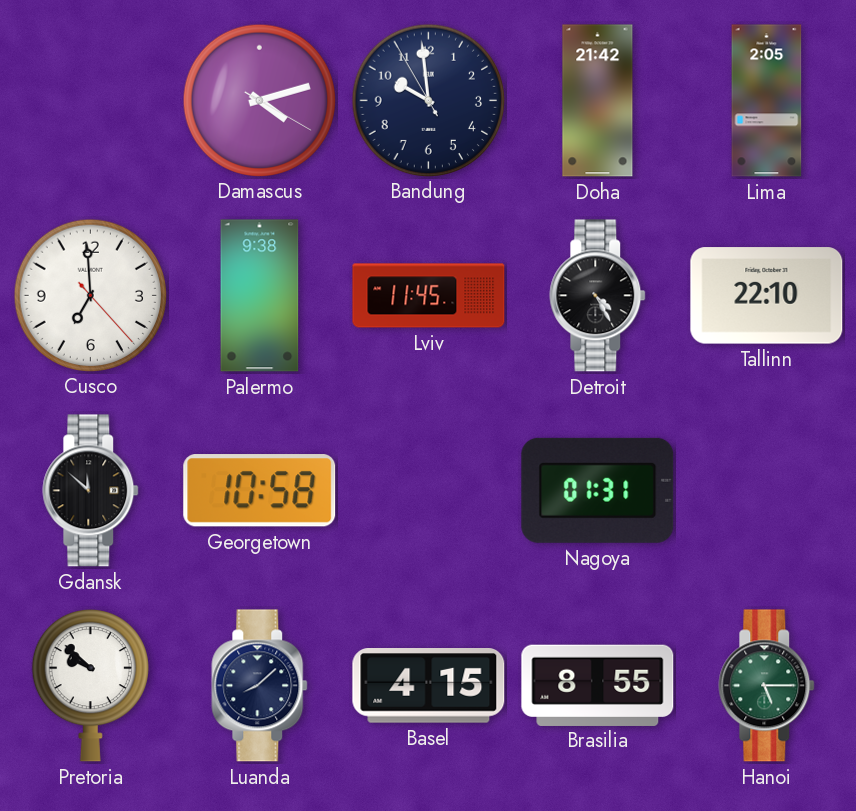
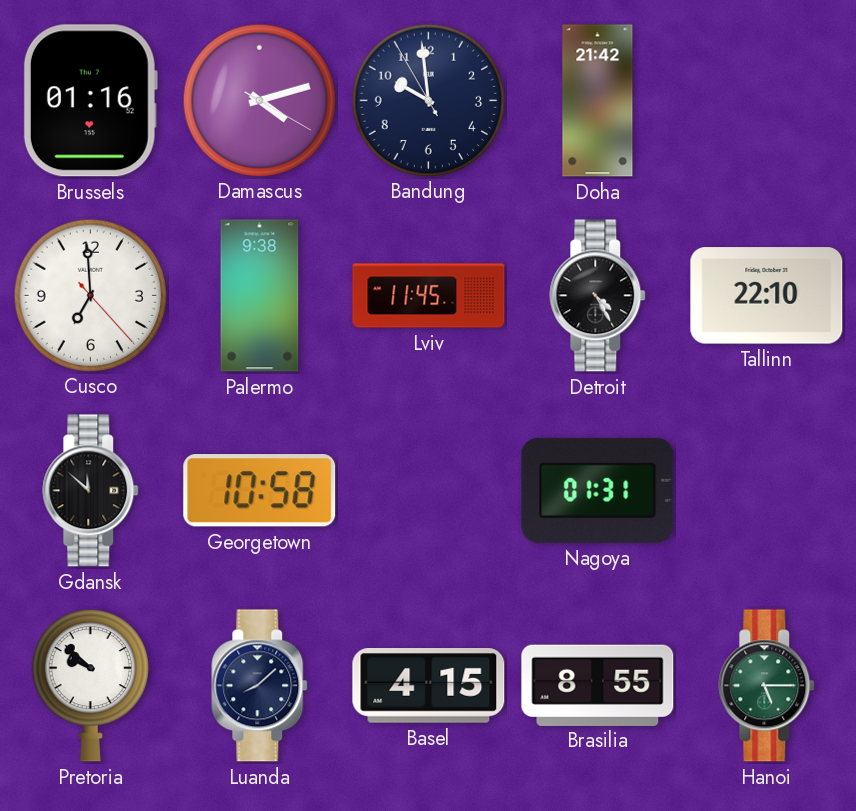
Brussels: none -> 01:16
Lima: 2:05 -> none
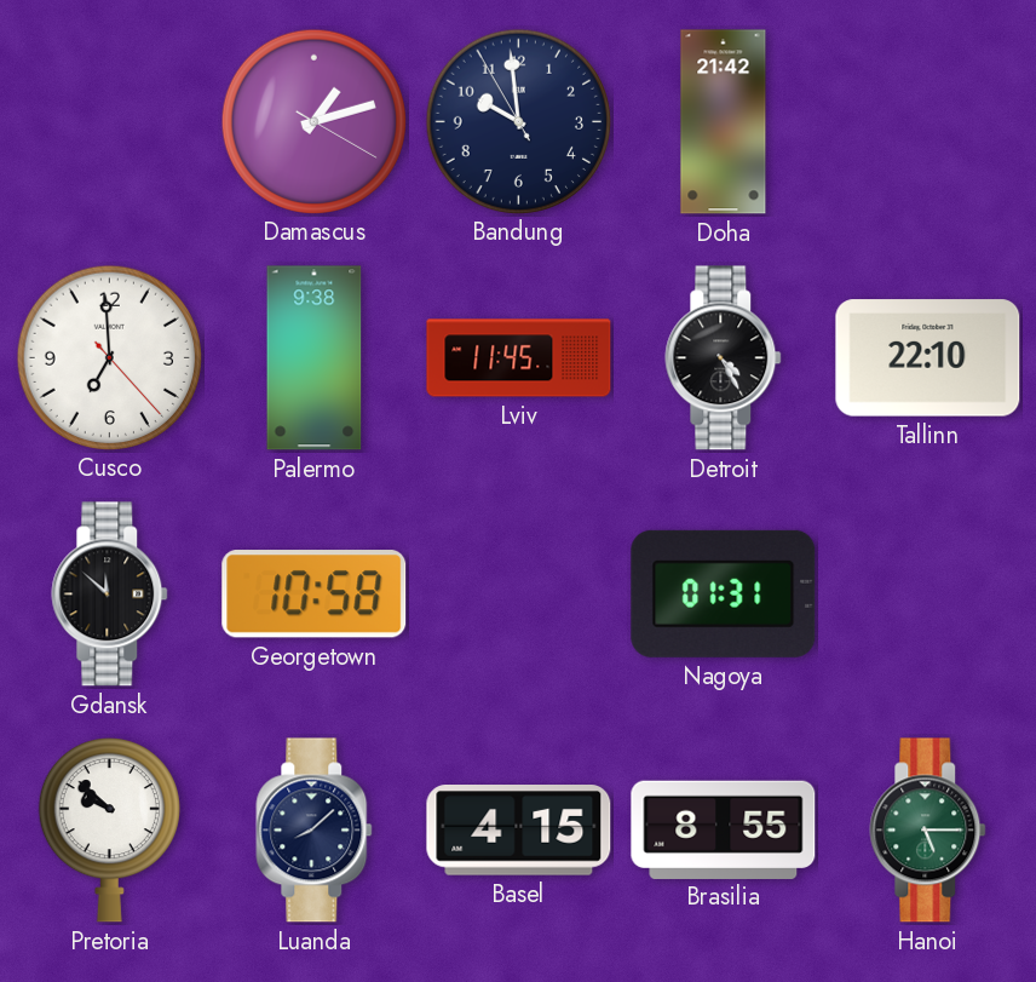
Brussels: 01:16 -> none
Damascus: 4:12 -> 1:12
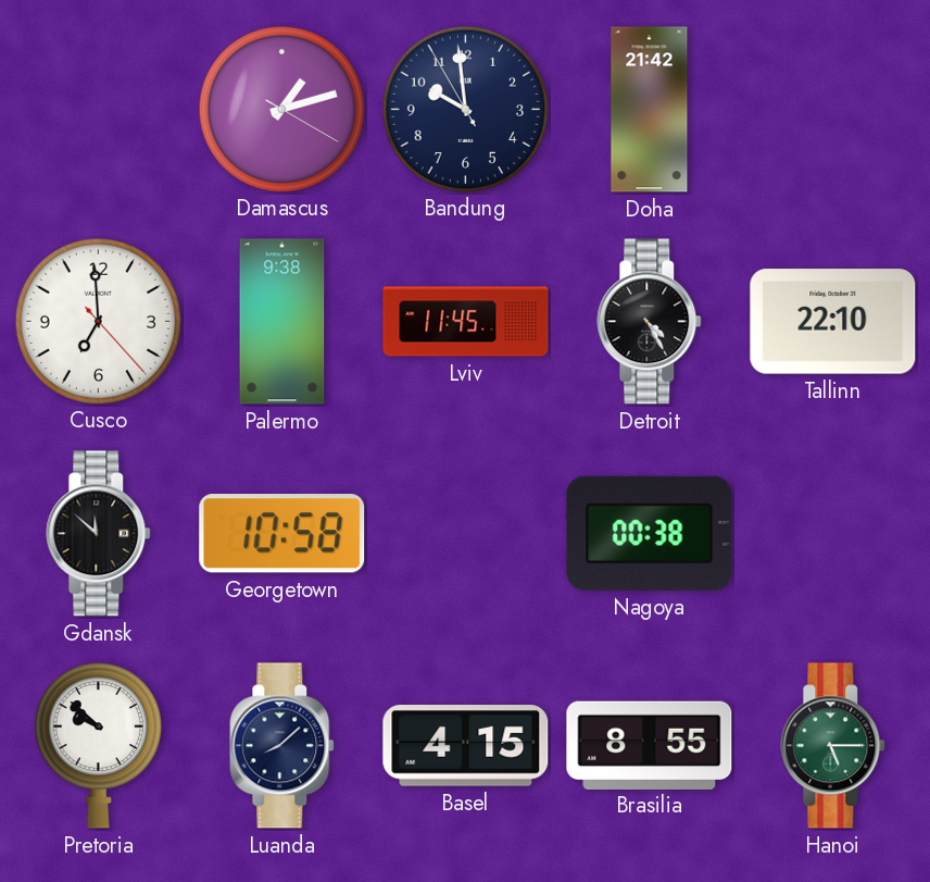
Nagoya: 01:31 -> 00:38
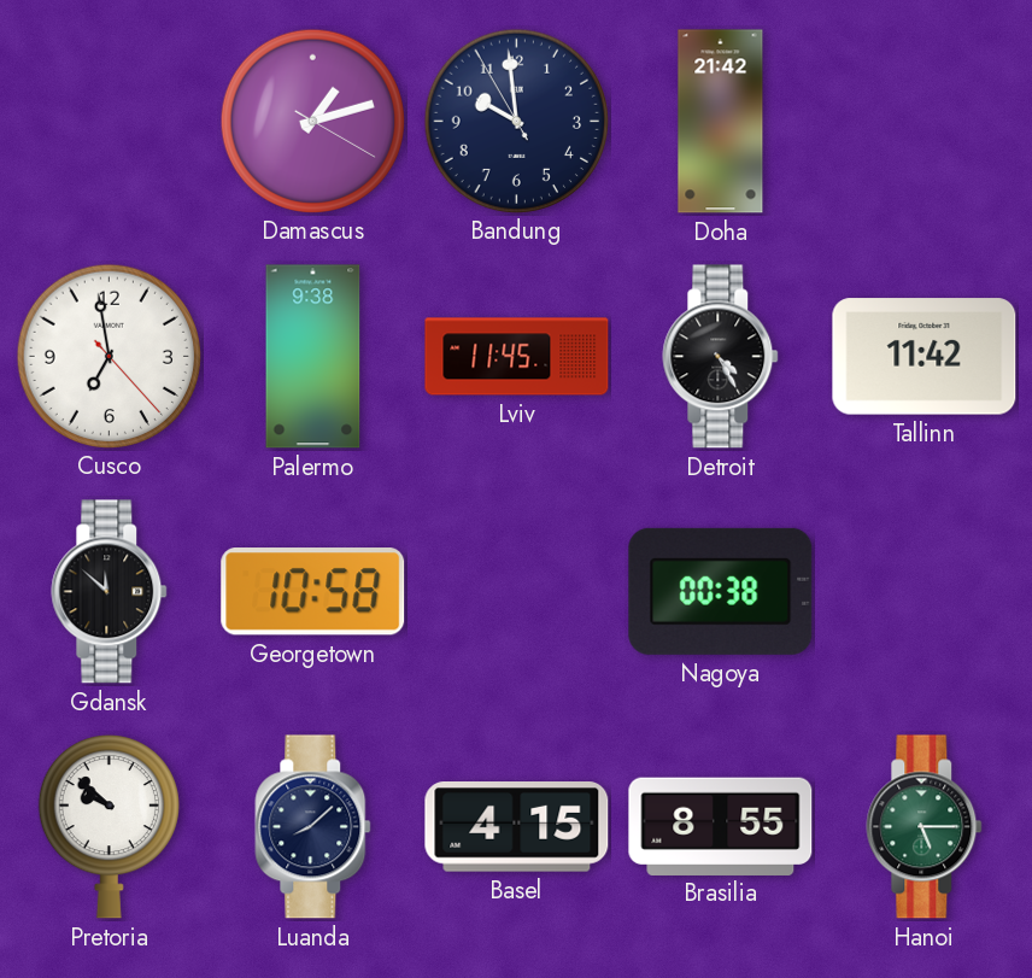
Cusco: 6:59 -> 6:58
Tallinn: 22:10 -> 11:42
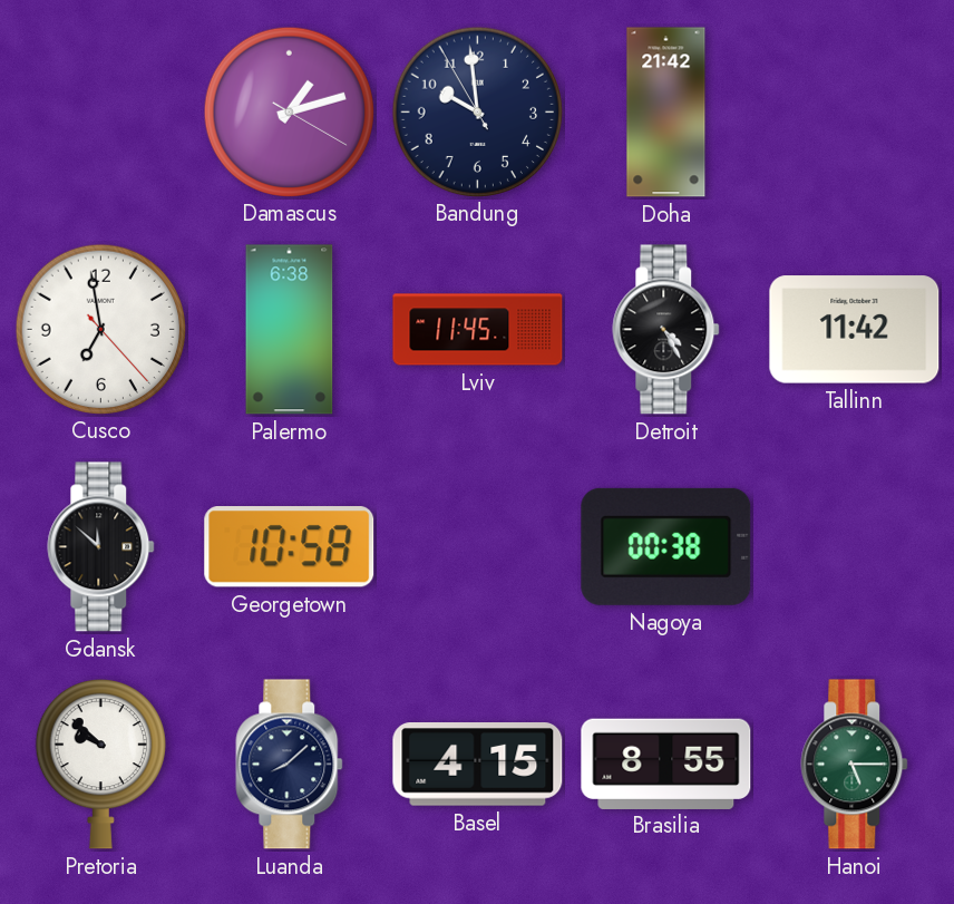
Palermo: 9:38 -> 6:38
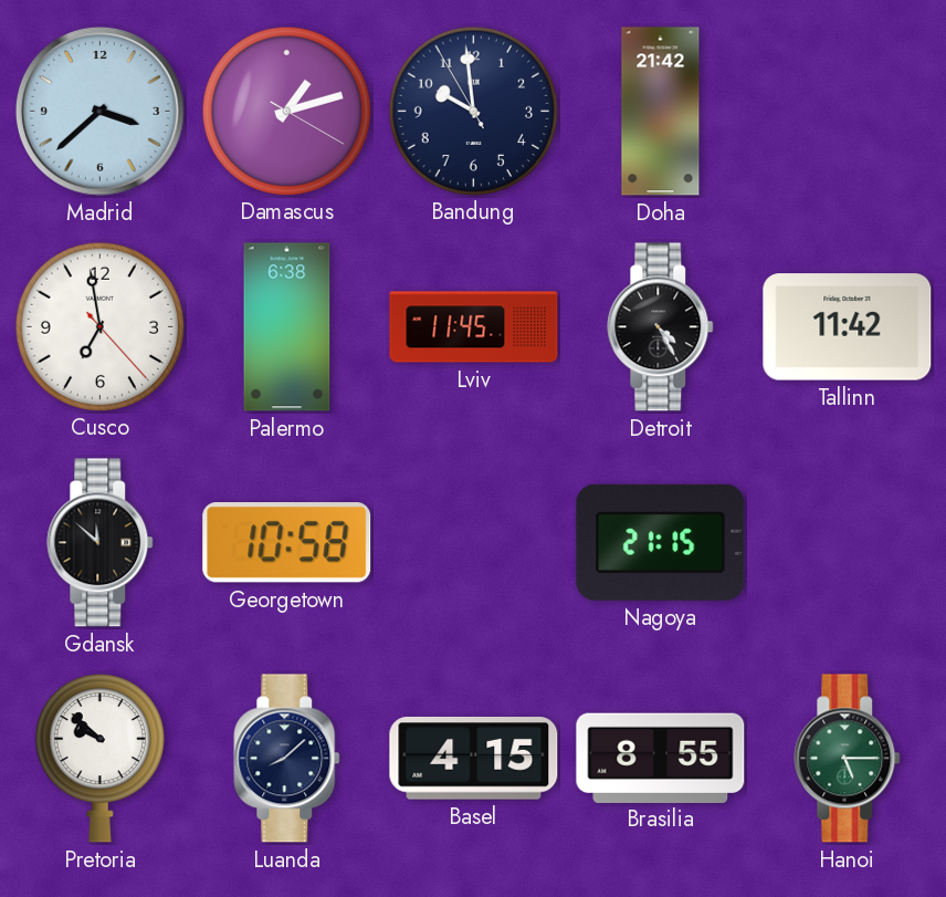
Madrid: none -> 3:38
Nagoya: 00:38 -> 21:15
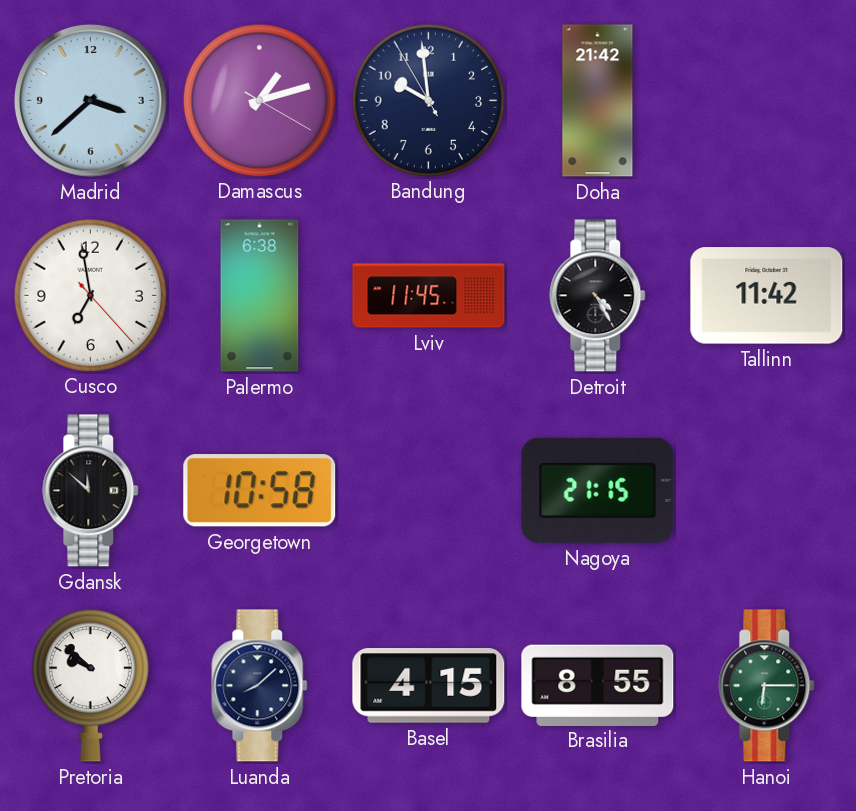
Hanoi: 5:15 -> 6:15
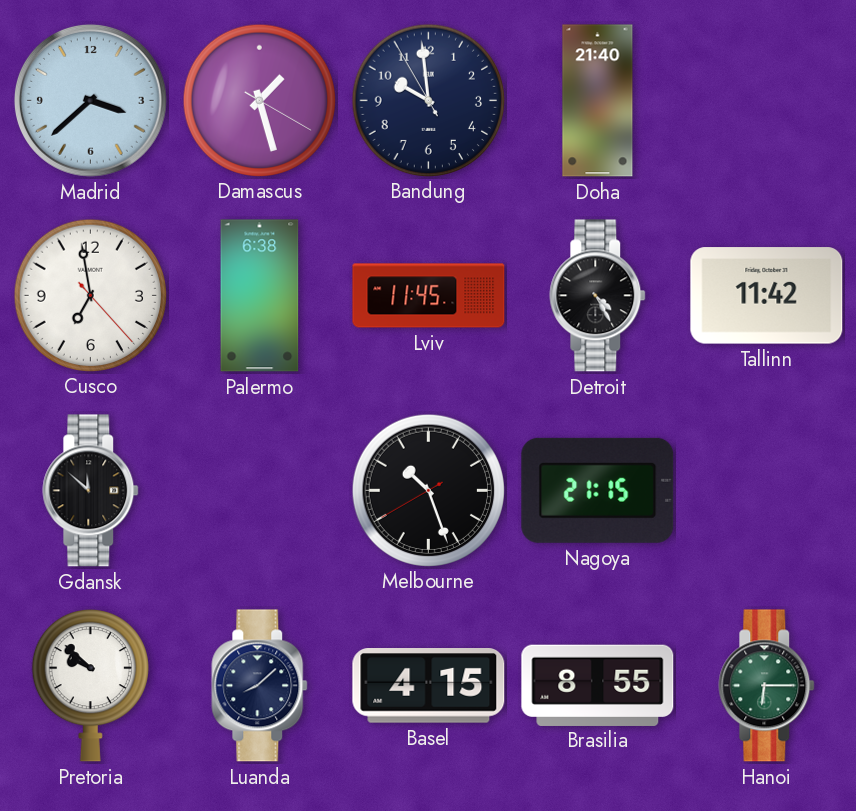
Damascus: 1:12 -> 1:27
Doha: 21:42 -> 21:40
Georgetown: 10:58 -> none
Melbourne: none -> 10:26
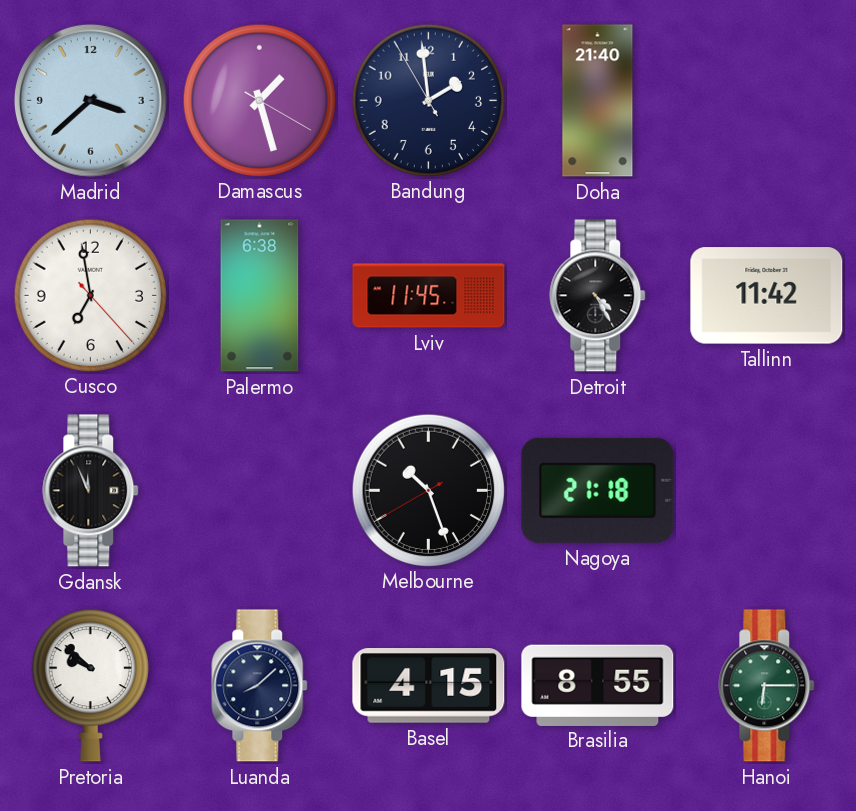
Bandung: 9:58 -> 1:58
Gdansk: 11:52 -> 11:56
Nagoya: 21:15 -> 21:18
